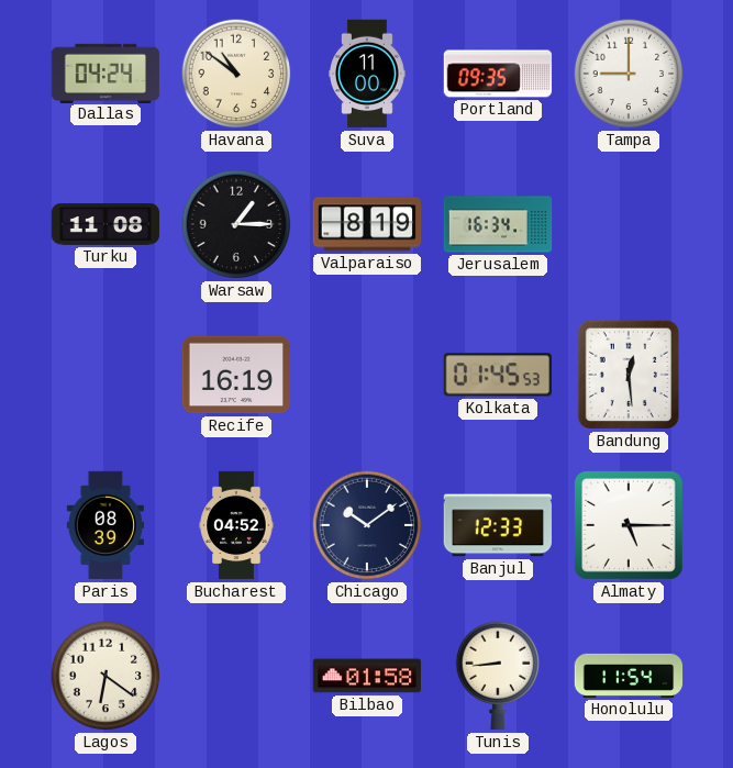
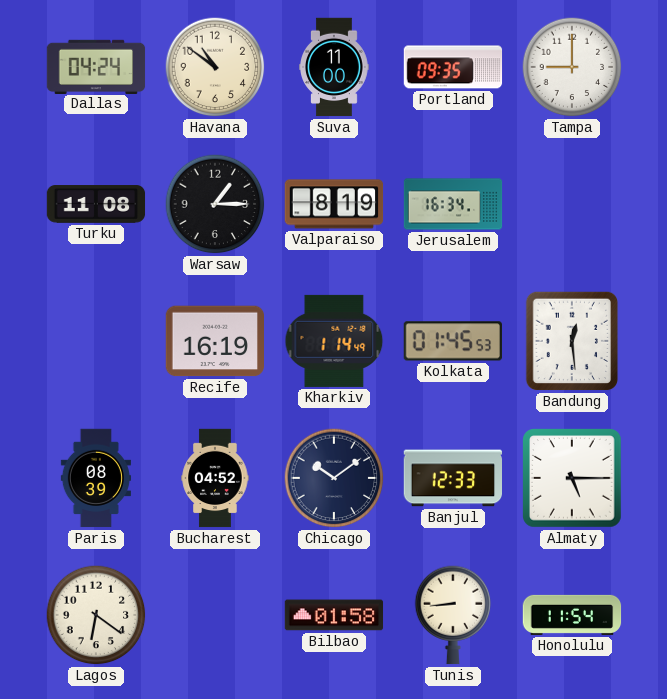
Kharkiv: none -> 1:14
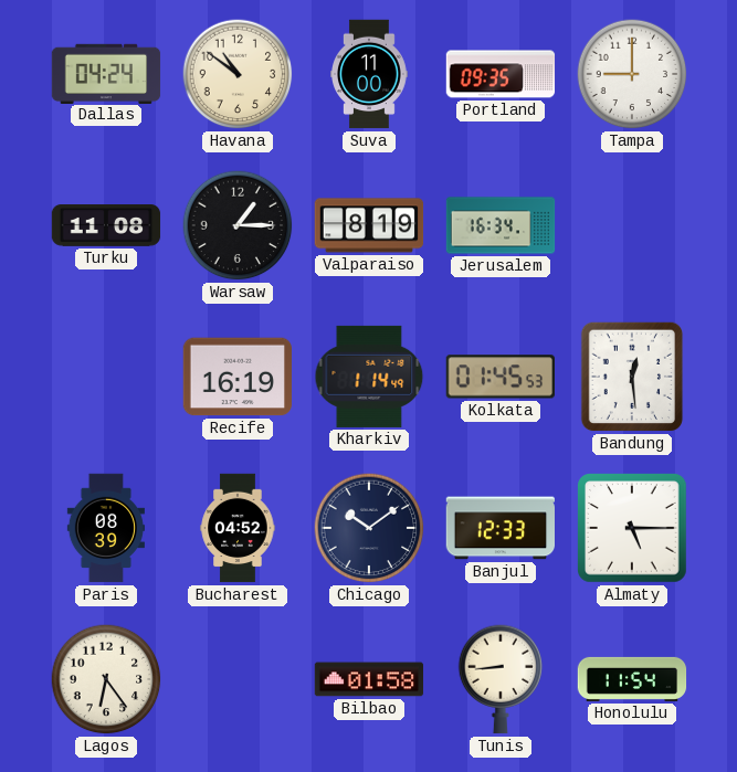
Lagos: 6:21 -> 6:24
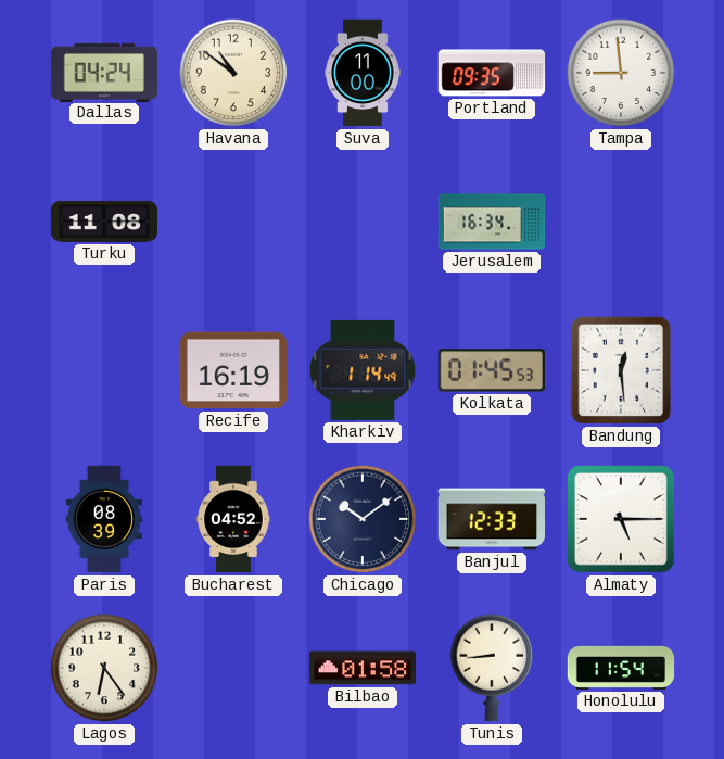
Tampa: 9:00 -> 8:59
Warsaw: 1:15 -> none
Valparaiso: 8:19 -> none
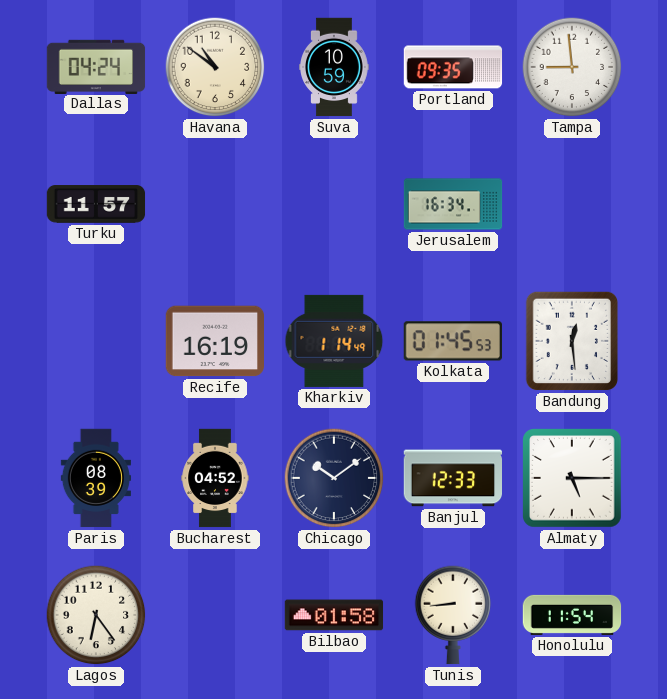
Suva: 11:00 -> 10:59
Turku: 11:08 -> 11:57
